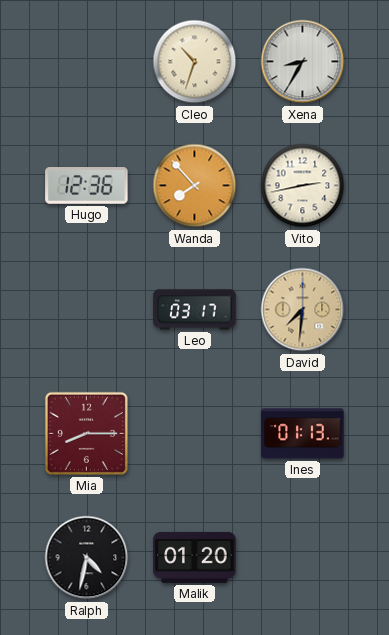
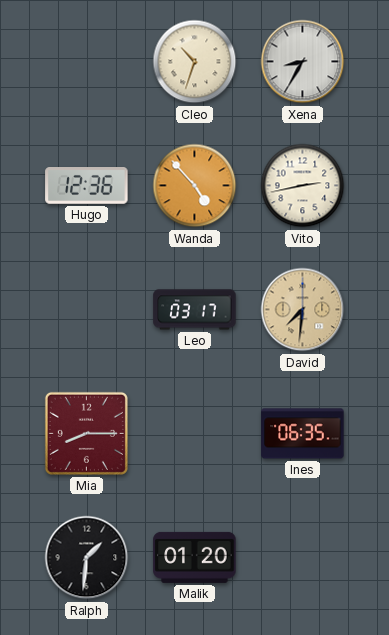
Wanda: 7:53 -> 4:53
Ines: 01:13 -> 06:35
Ralph: 4:32 -> 1:31
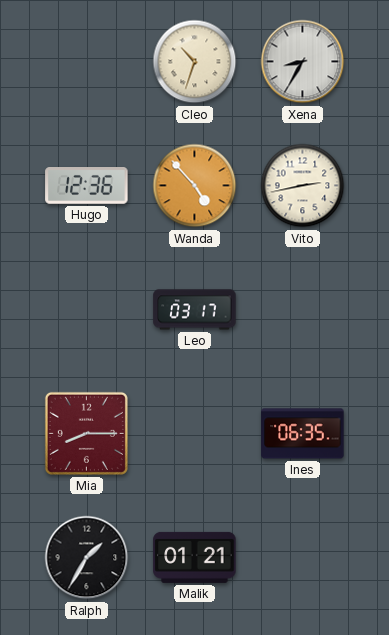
David: 7:31 -> none
Ralph: 1:31 -> 1:35
Malik: 01:20 -> 01:21
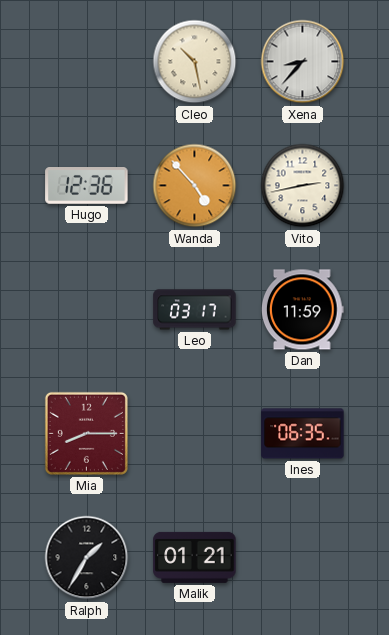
Cleo: 10:33 -> 10:28
Xena: 8:35 -> 8:37
Dan: none -> 11:59
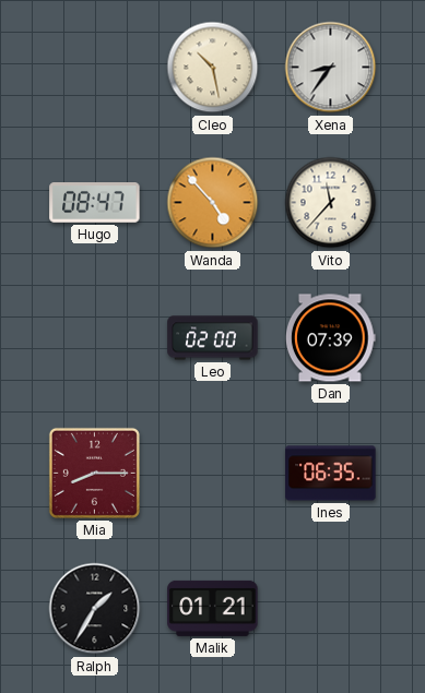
Xena: 8:37 -> 8:36
Hugo: 12:36 -> 08:47
Vito: 2:43 -> 11:37
Leo: 03:17 -> 02:00
Dan: 11:59 -> 07:39
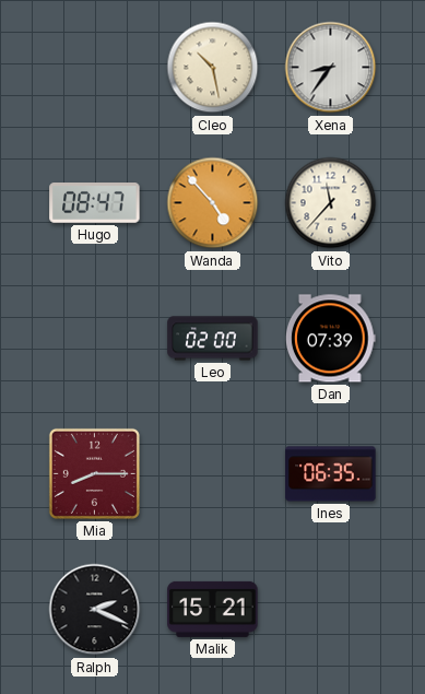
Ralph: 1:35 -> 2:19
Malik: 01:21 -> 15:21
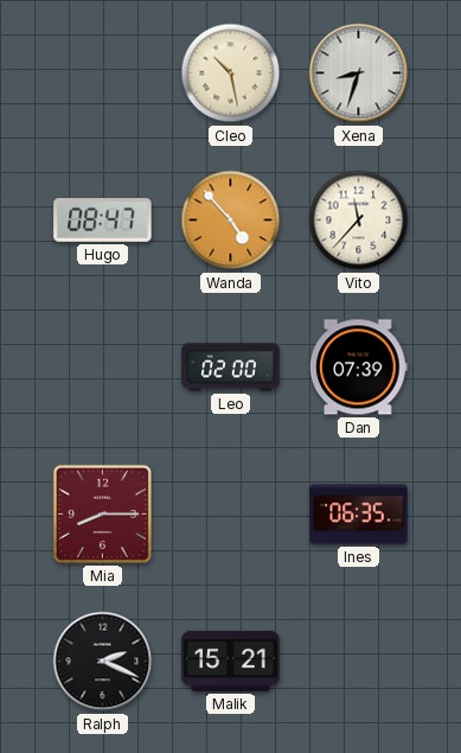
Xena: 8:36 -> 8:33
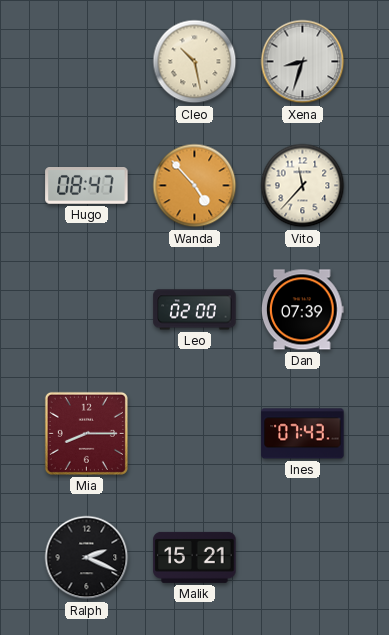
Ines: 06:35 -> 07:43
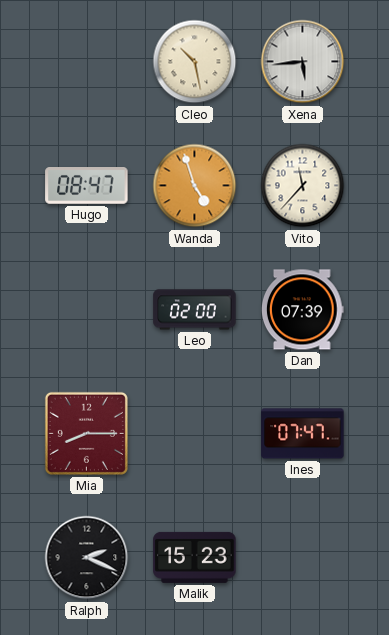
Xena: 8:33 -> 5:44
Wanda: 4:53 -> 4:57
Ines: 07:43 -> 07:47
Malik: 15:21 -> 15:23
